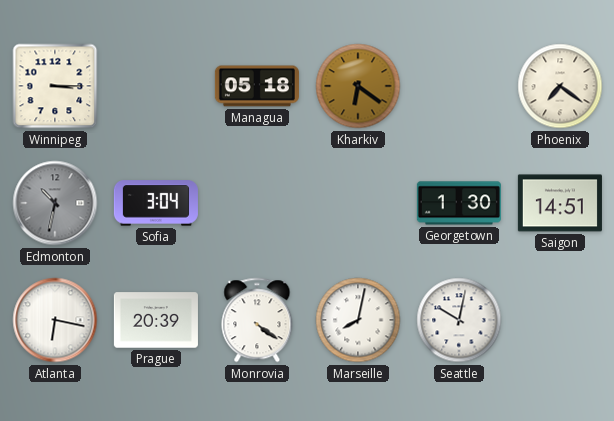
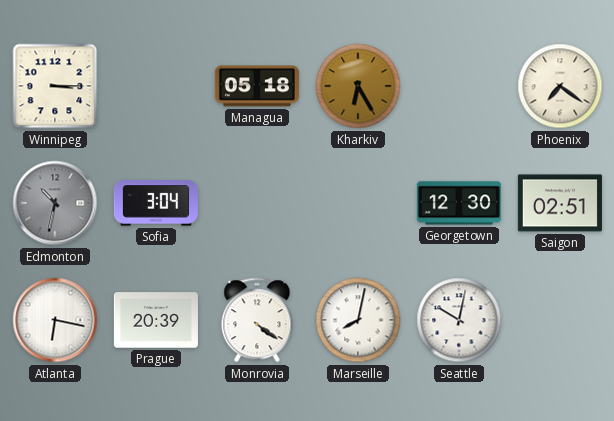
Kharkiv: 6:21 -> 6:25
Georgetown: 1:30 -> 12:30
Saigon: 14:51 -> 02:51
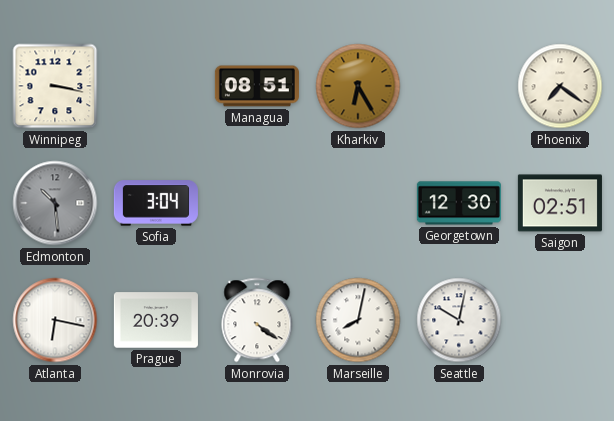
Winnipeg: 3:15 -> 3:17
Managua: 05:18 -> 08:51
Edmonton: 10:32 -> 10:29
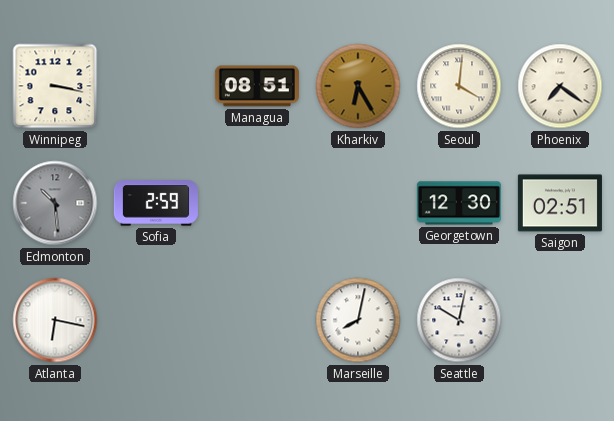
Seoul: none -> 4:01
Sofia: 3:04 -> 2:59
Prague: 20:39 -> none
Monrovia: 4:21 -> none
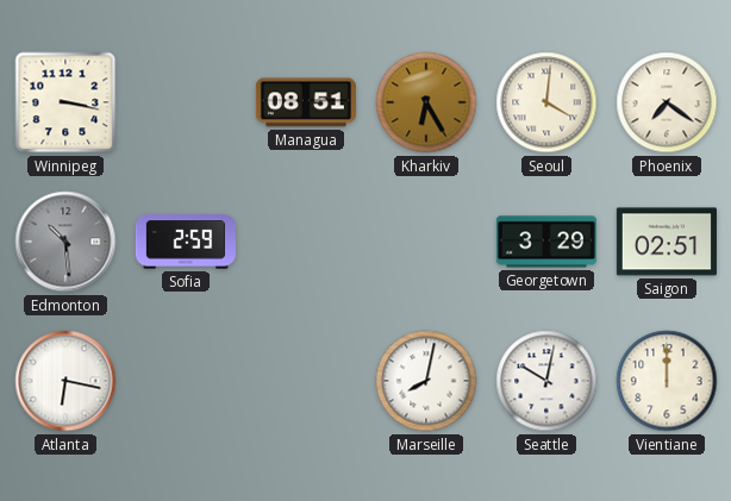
Georgetown: 12:30 -> 3:29
Vientiane: none -> 12:00
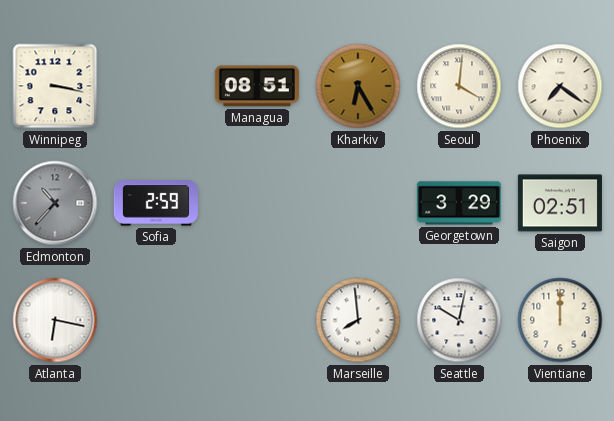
Edmonton: 10:29 -> 10:37
Marseille: 8:02 -> 7:59
